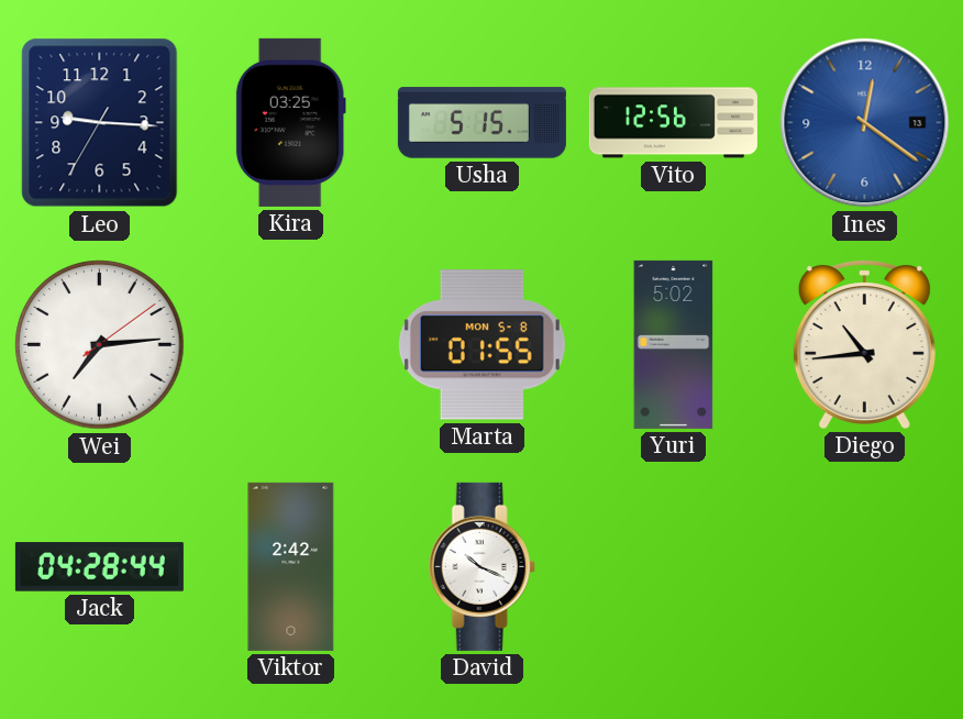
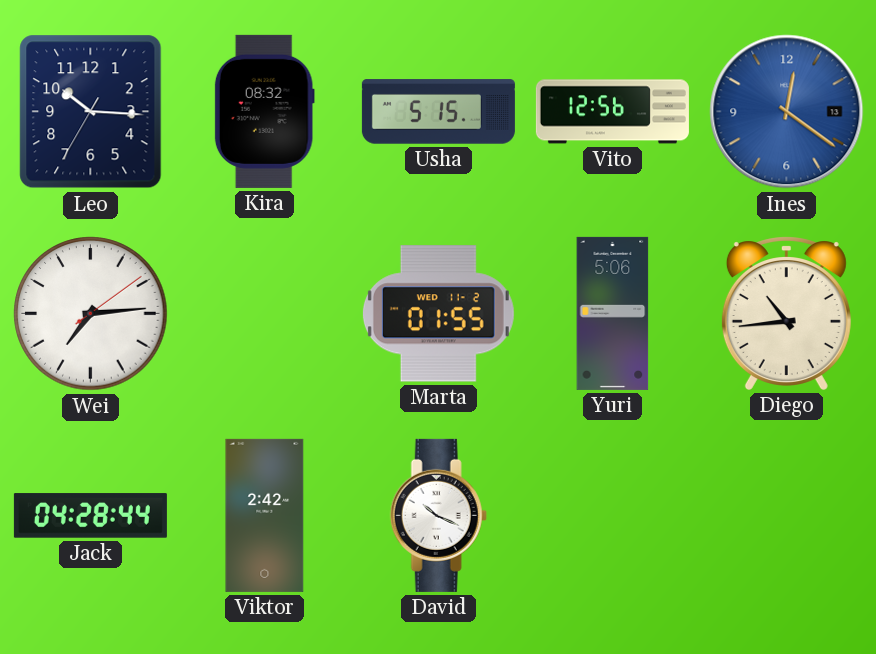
Leo: 9:15 -> 10:15
Kira: 03:25 -> 08:32
Marta date: MON 5-8 -> WED 11-2
Yuri: 5:02 -> 5:06
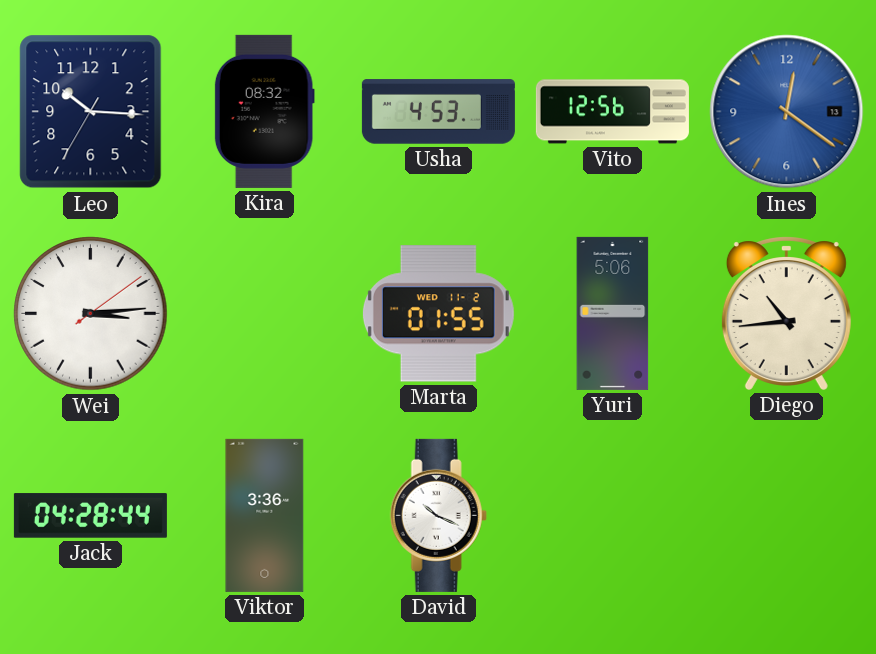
Usha: 5:15 -> 4:53
Wei: 7:14 -> 3:14
Viktor: 2:42 -> 3:36
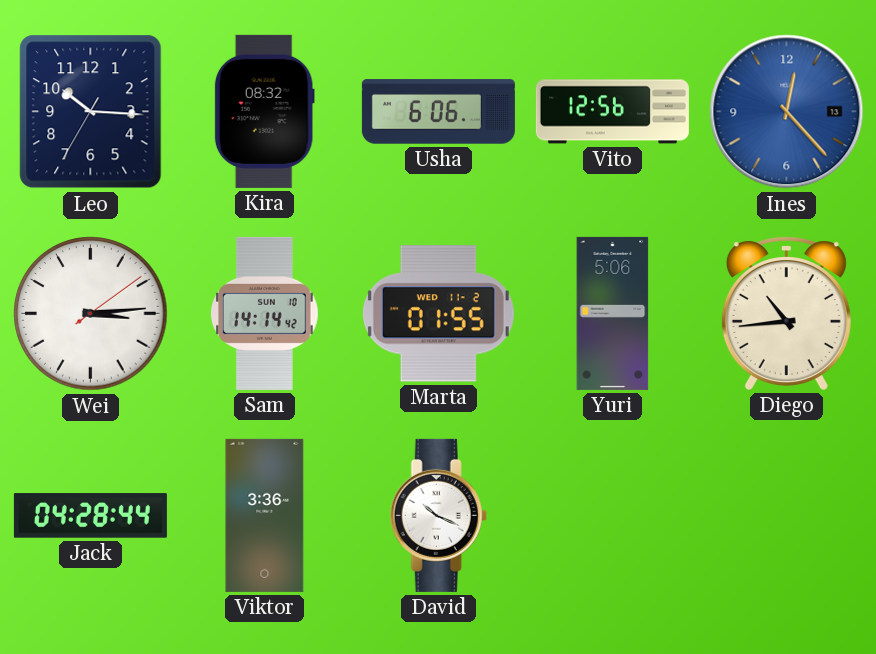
Usha: 4:53 -> 6:06
Ines: 12:21 -> 12:23
Sam: none -> 14:14
